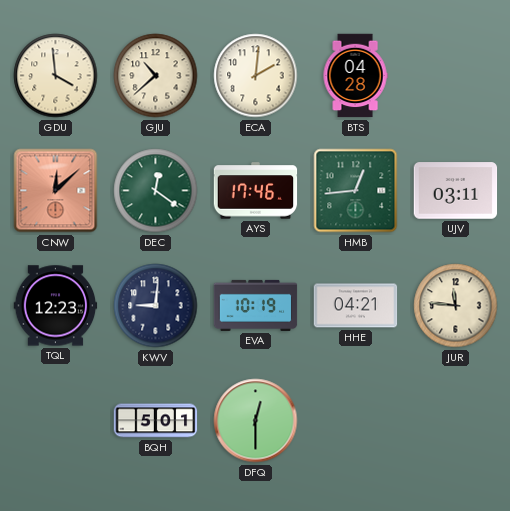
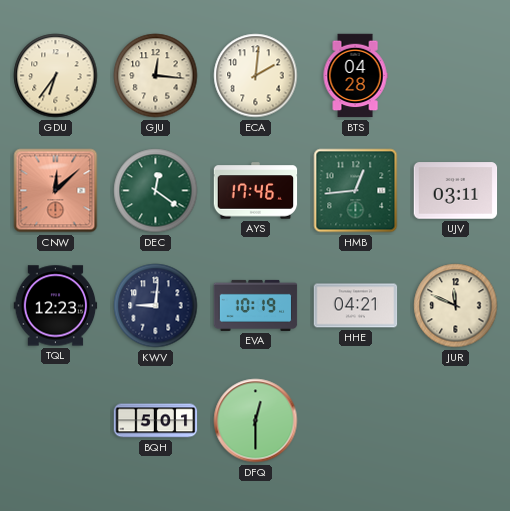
GDU: 3:59 -> 6:36
GJU: 10:38 -> 12:16
JUR: 11:46 -> 11:49
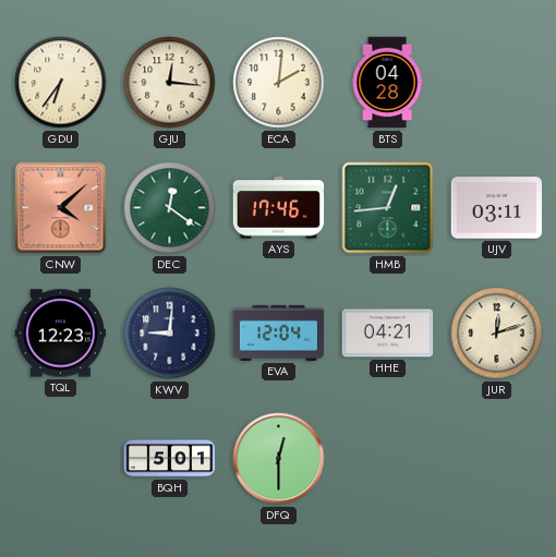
CNW: 12:08 -> 4:08
EVA: 10:19 -> 12:04
JUR: 11:49 -> 12:12
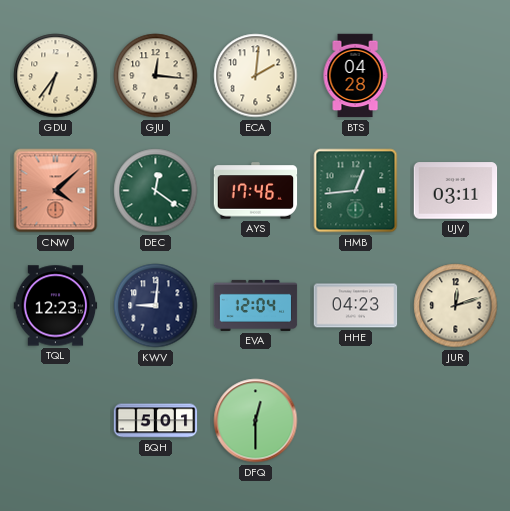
HHE: 04:21 -> 04:23
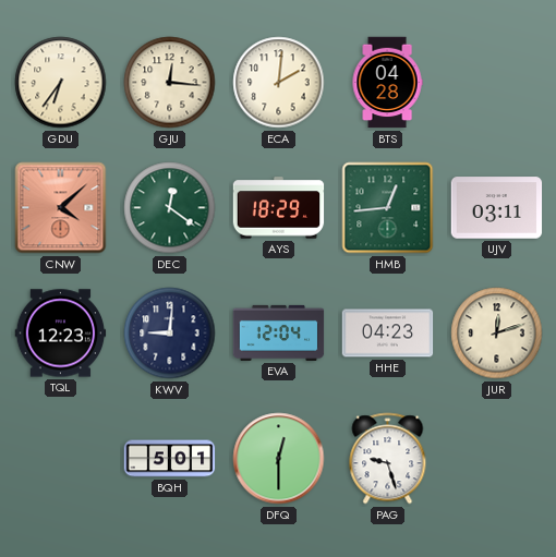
AYS: 17:46 -> 18:29
PAG: none -> 9:27
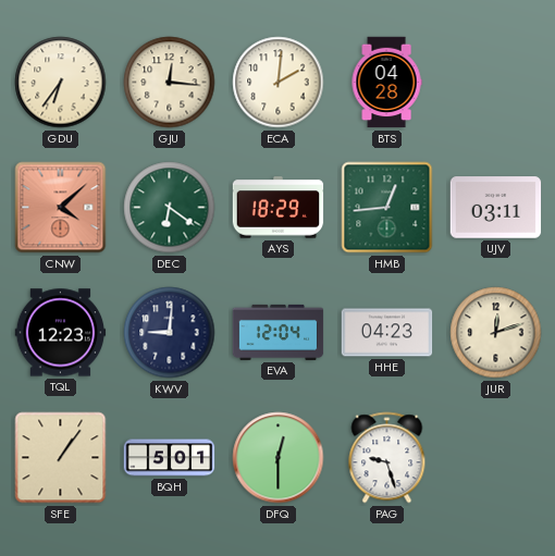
DEC: 12:21 -> 6:21
SFE: none -> 1:06
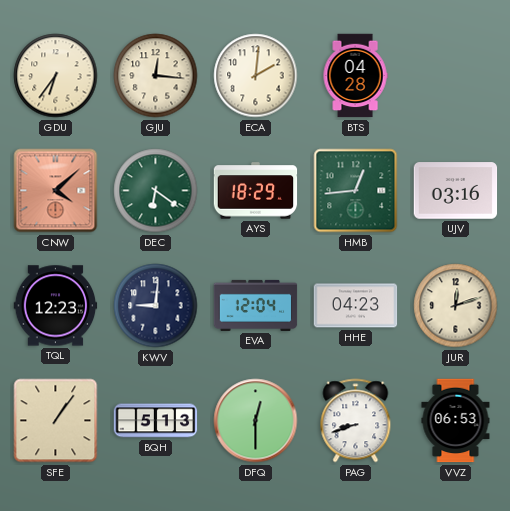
UJV: 03:11 -> 03:16
BQH: 5:01 -> 5:13
PAG: 9:27 -> 8:42
VVZ: none -> 06:53
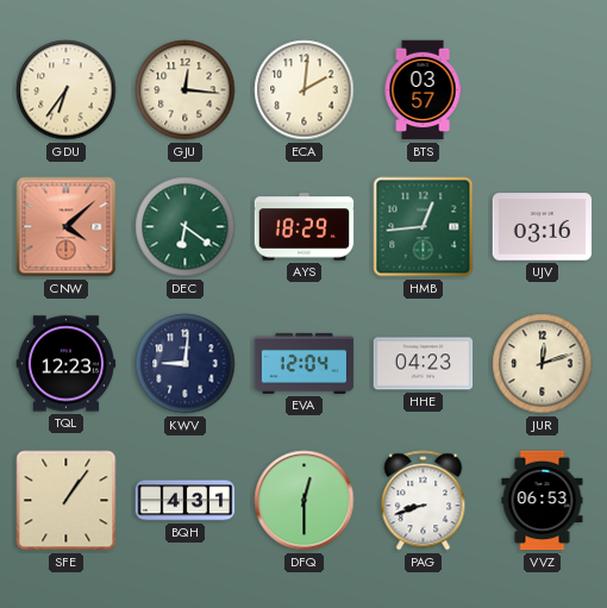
BTS: 04:28 -> 03:57
BQH: 5:13 -> 4:31
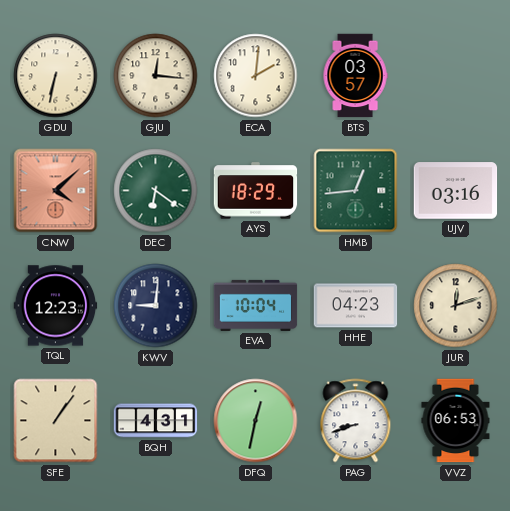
GDU: 6:36 -> 6:32
EVA: 12:04 -> 10:04
DFQ: 12:30 -> 12:32
